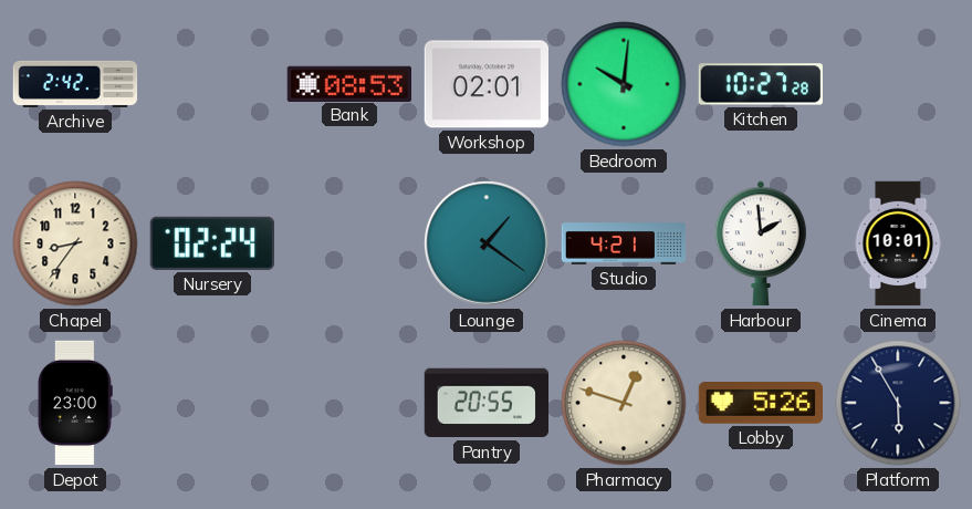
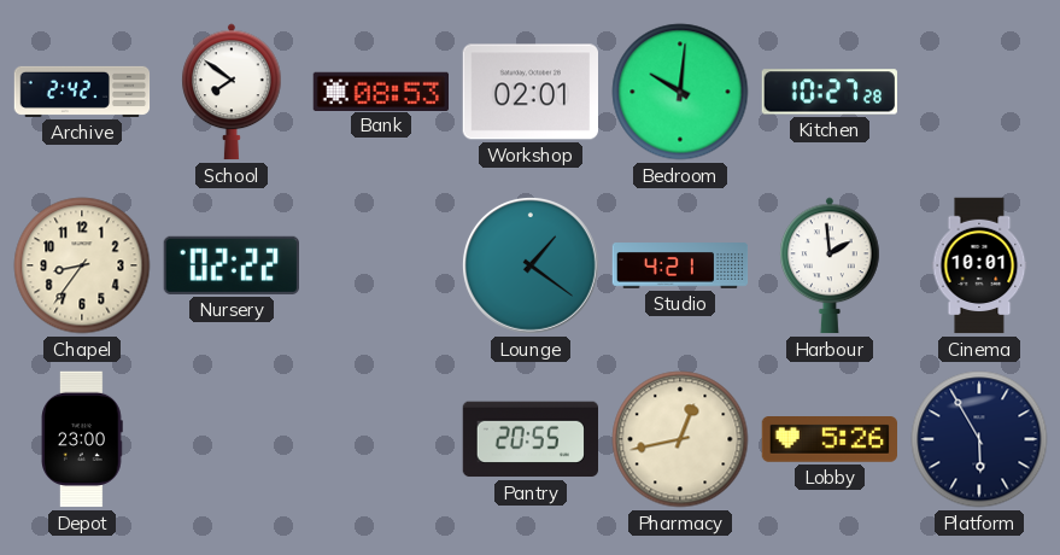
School: none -> 7:51
Nursery: 02:24 -> 02:22
Pharmacy: 12:48 -> 12:43
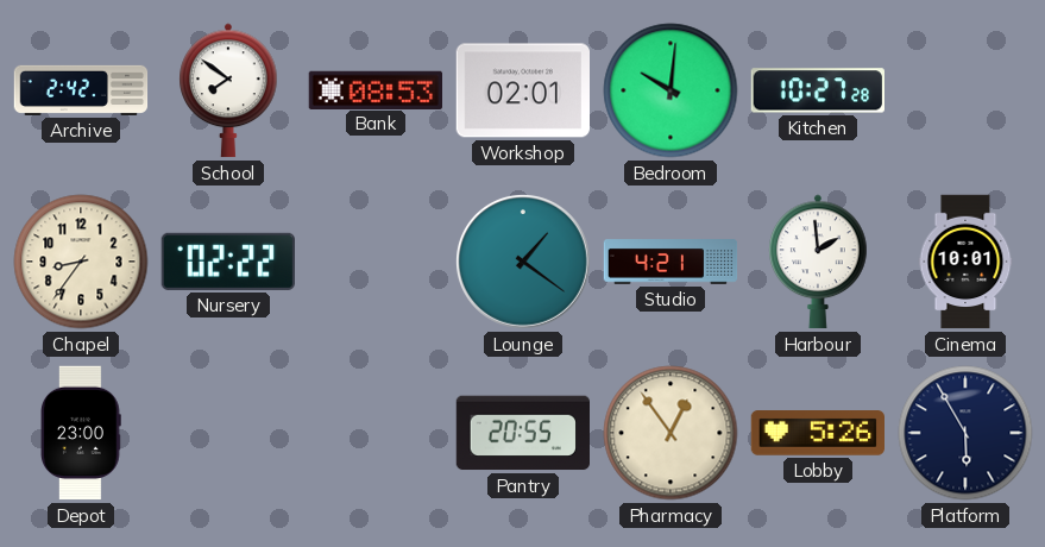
Pharmacy: 12:43 -> 12:54
